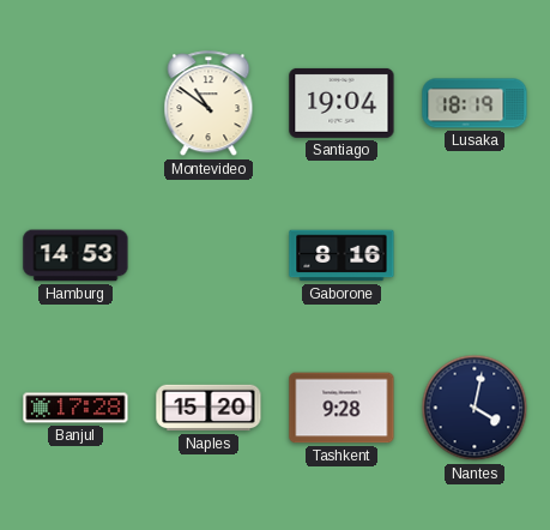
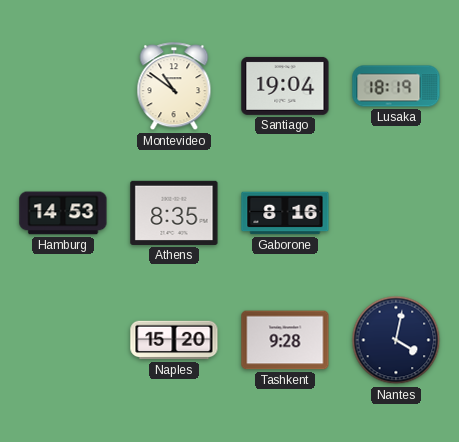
Athens: none -> 8:35
Banjul: 17:28 -> none
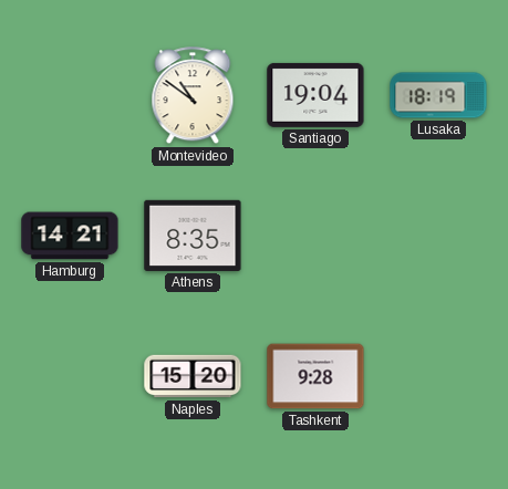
Hamburg: 14:53 -> 14:21
Gaborone: 8:16 -> none
Nantes: 4:02 -> none
